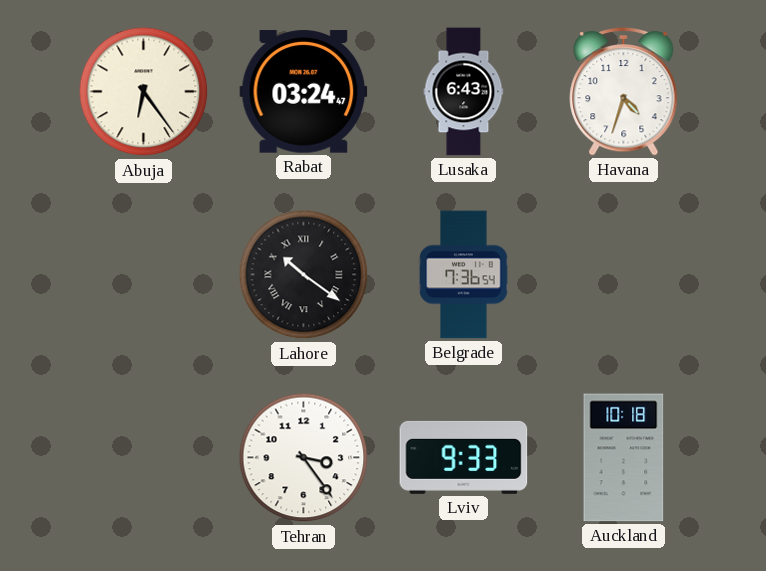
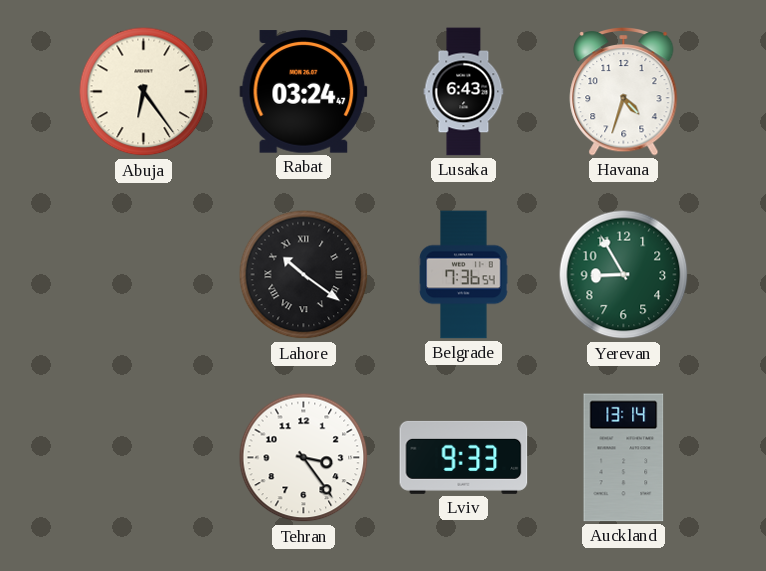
Yerevan: none -> 8:55
Auckland: 10:18 -> 13:14
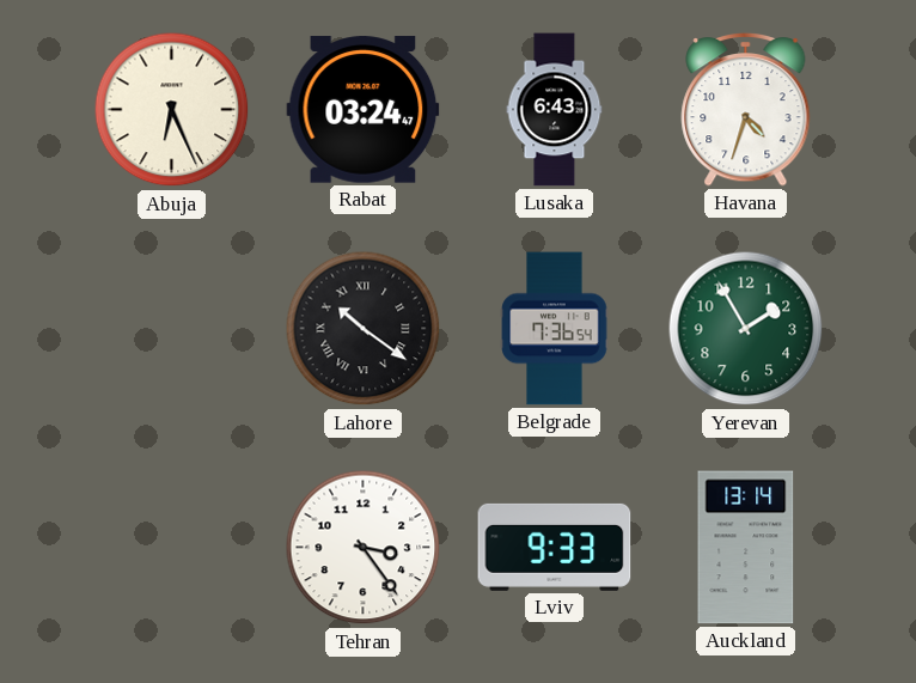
Abuja: 6:24 -> 6:26
Yerevan: 8:55 -> 1:55
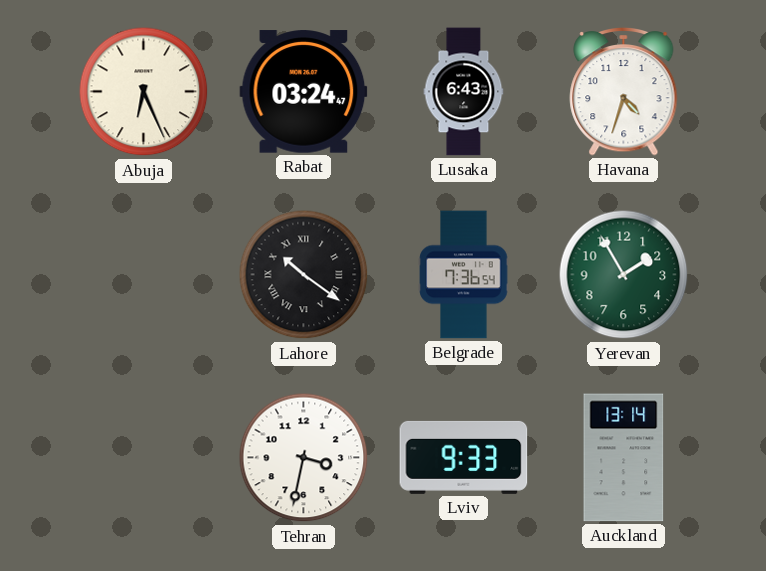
Tehran: 3:24 -> 3:32
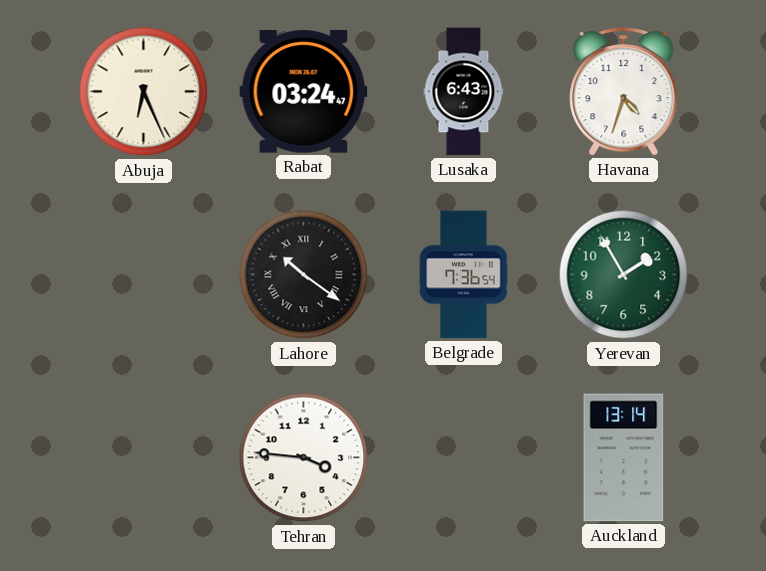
Tehran: 3:32 -> 3:46
Lviv: 9:33 -> none
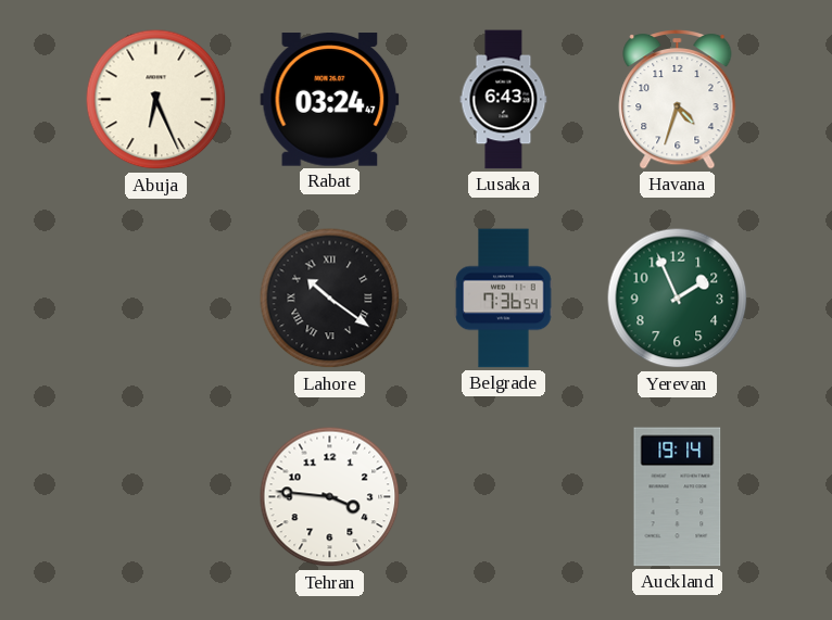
Yerevan: 1:55 -> 1:56
Auckland: 13:14 -> 19:14
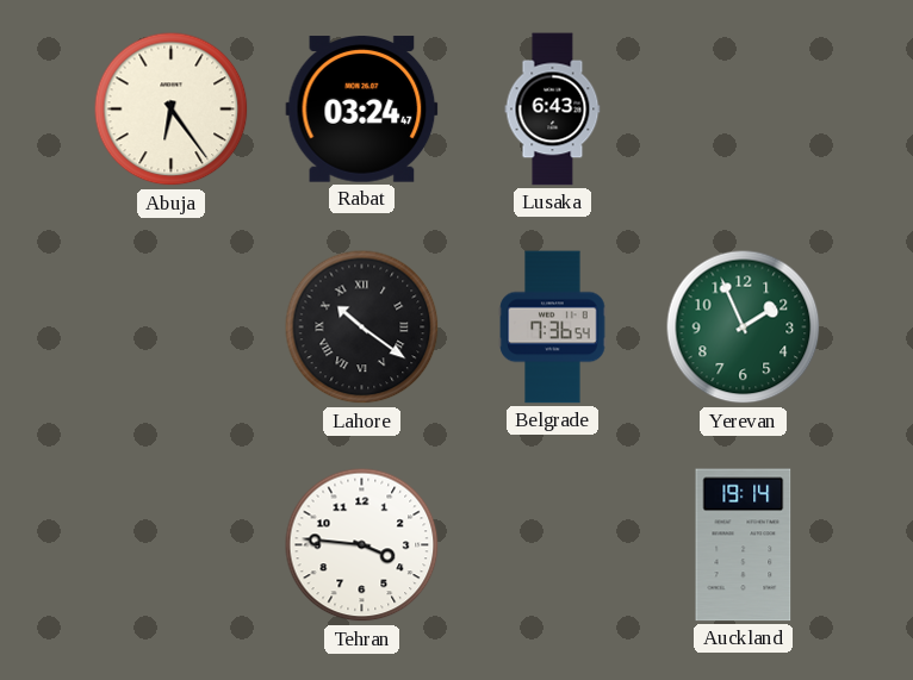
Abuja: 6:26 -> 6:24
Havana: 4:33 -> none
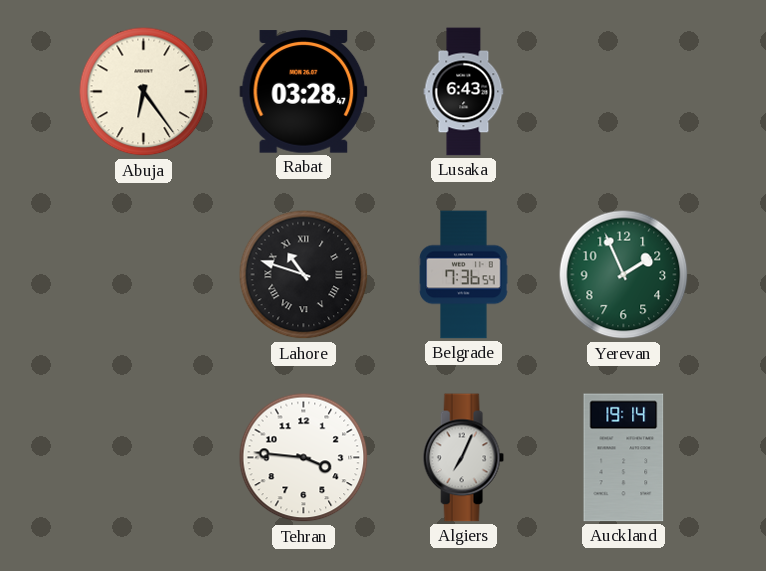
Rabat: 03:24 -> 03:28
Lahore: 10:21 -> 10:48
Algiers: none -> 7:04
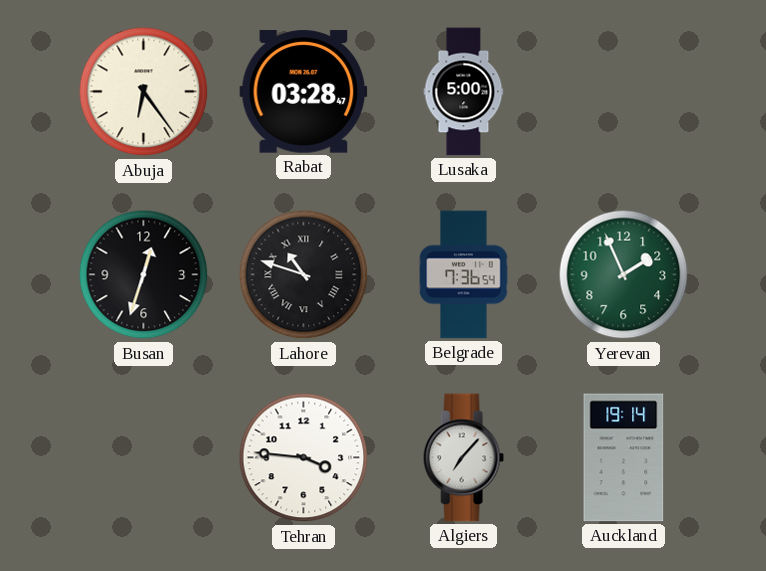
Lusaka: 6:43 -> 5:00
Busan: none -> 12:33
Algiers: 7:04 -> 7:07
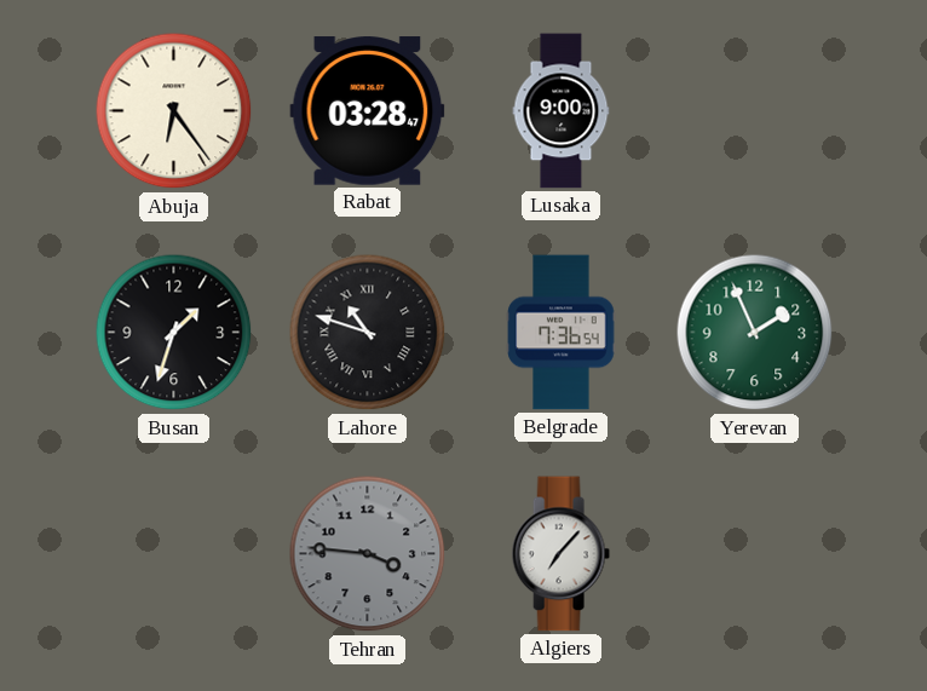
Lusaka: 5:00 -> 9:00
Busan: 12:33 -> 1:33
Tehran dial: white -> grey
Auckland: 19:14 -> none
